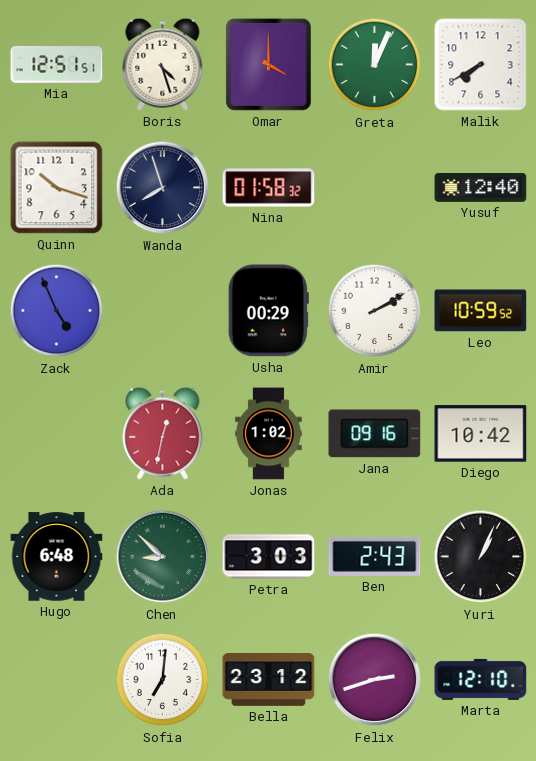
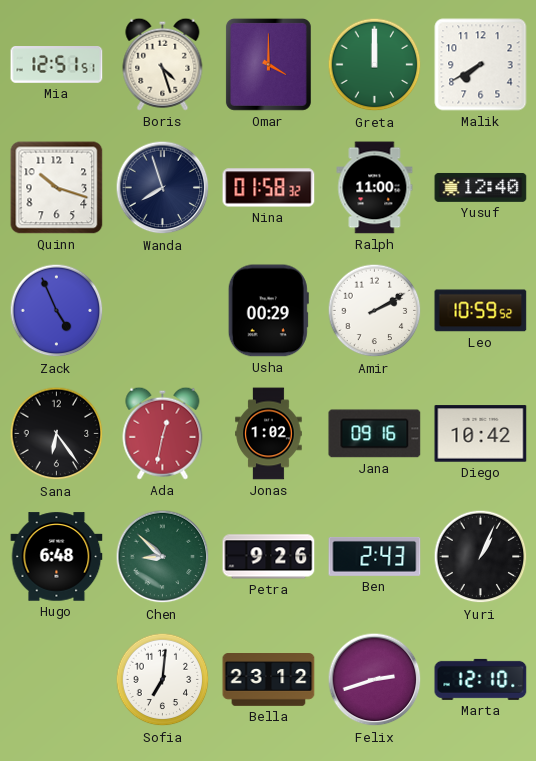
Greta: 12:04 -> 12:00
Ralph: none -> 11:00
Sana: none -> 6:24
Petra: 3:03 -> 9:26
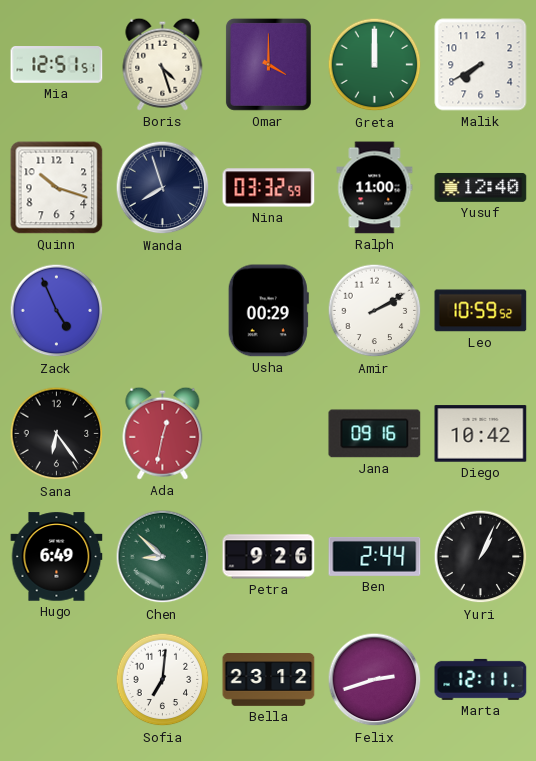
Nina: 01:58 -> 03:32
Jonas: 1:02 -> none
Hugo: 6:48 -> 6:49
Ben: 2:43 -> 2:44
Marta: 12:10 -> 12:11
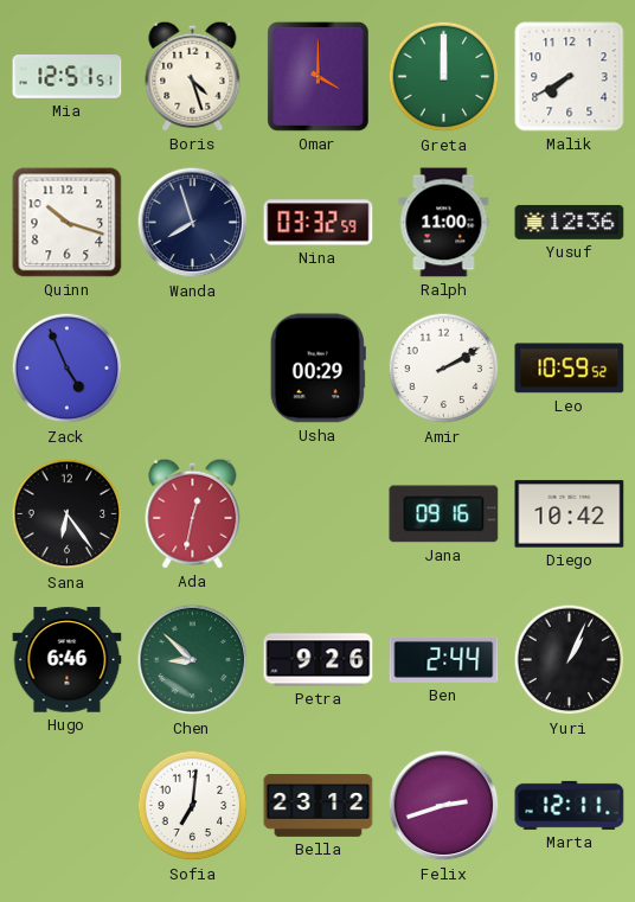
Yusuf: 12:40 -> 12:36
Hugo: 6:49 -> 6:46
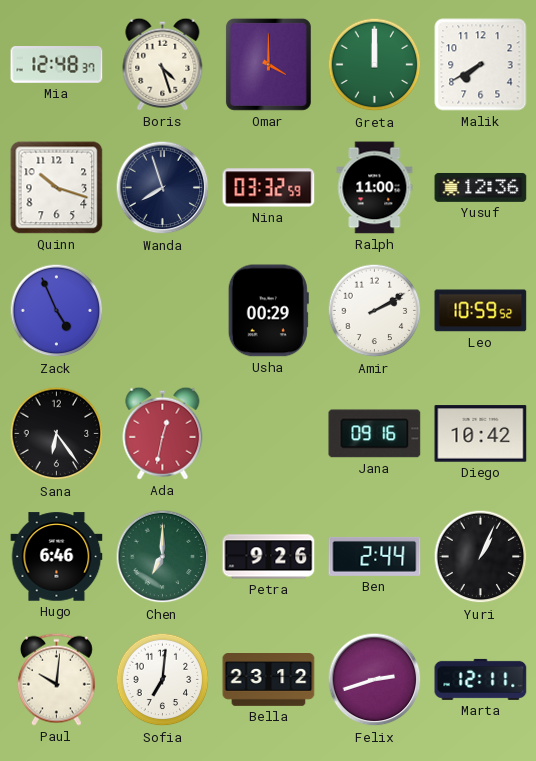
Mia: 12:51 -> 12:48
Chen: 8:52 -> 7:00
Paul: none -> 10:01
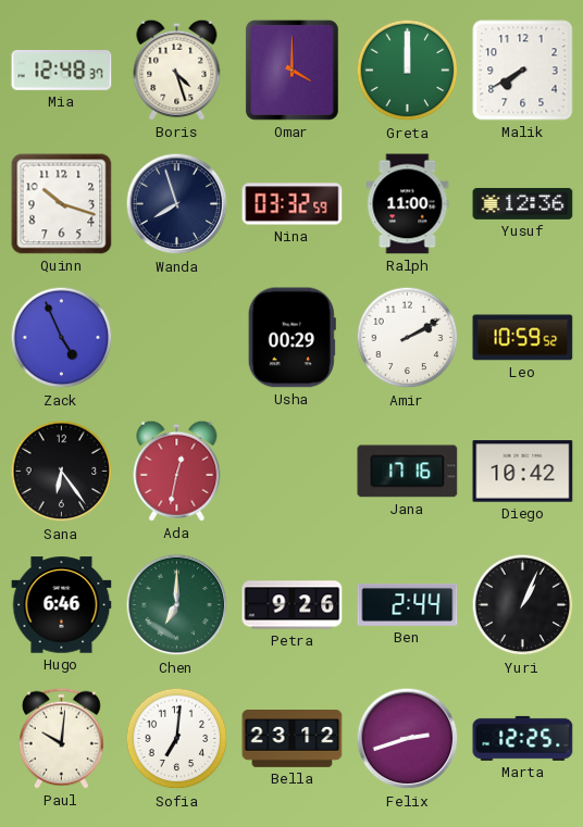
Jana: 09:16 -> 17:16
Marta: 12:11 -> 12:25
